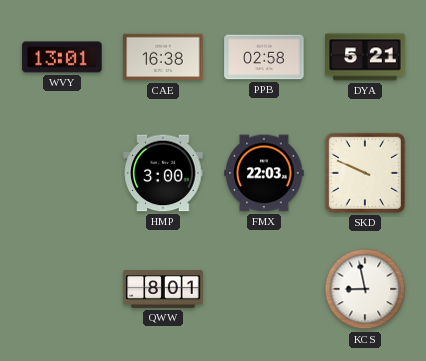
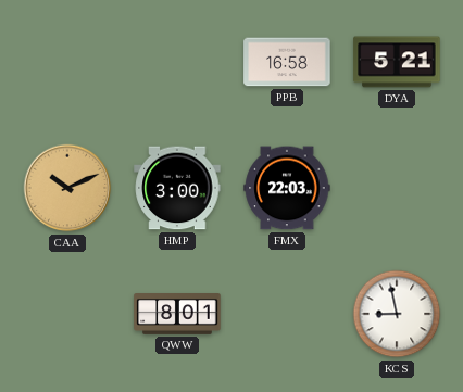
WVY: 13:01 -> none
CAE: 16:38 -> none
PPB: 02:58 -> 16:58
CAA: none -> 10:11
SKD: 9:49 -> none
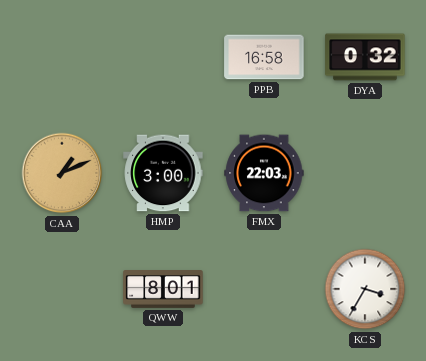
DYA: 5:21 -> 0:32
CAA: 10:11 -> 1:11
KCS: 8:58 -> 3:35
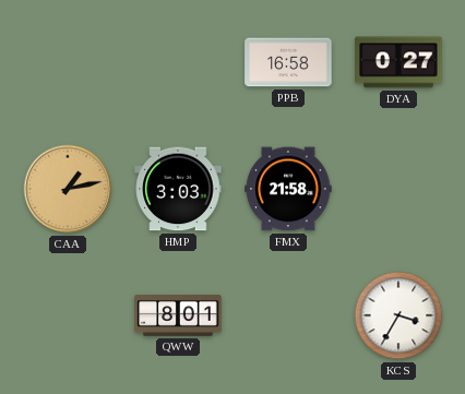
DYA: 0:32 -> 0:27
CAA: 1:11 -> 1:13
HMP: 3:00 -> 3:03
FMX: 22:03 -> 21:58
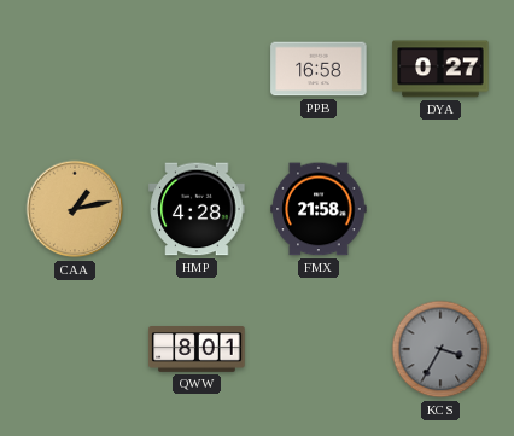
HMP: 3:03 -> 4:28
KCS dial: white -> grey
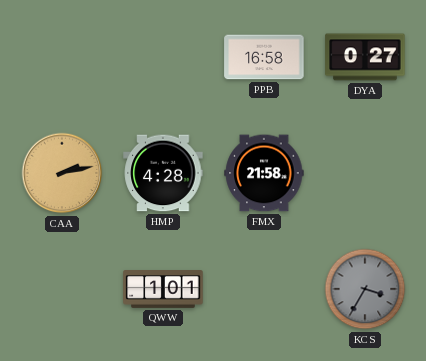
CAA: 1:13 -> 2:13
QWW: 8:01 -> 1:01
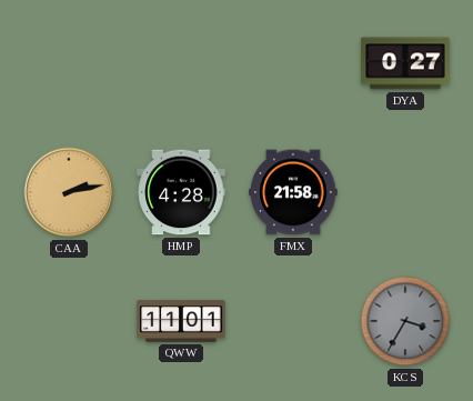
PPB: 16:58 -> none
QWW: 1:01 -> 11:01
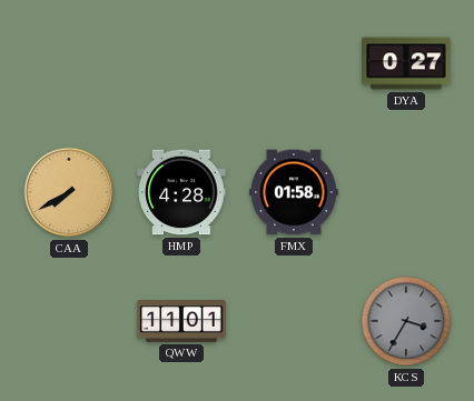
CAA: 2:13 -> 7:40
FMX: 21:58 -> 01:58
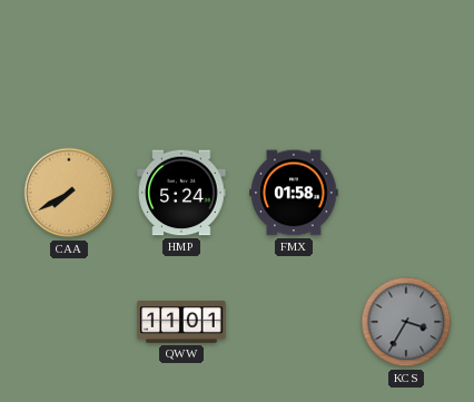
DYA: 0:27 -> none
HMP: 4:28 -> 5:24
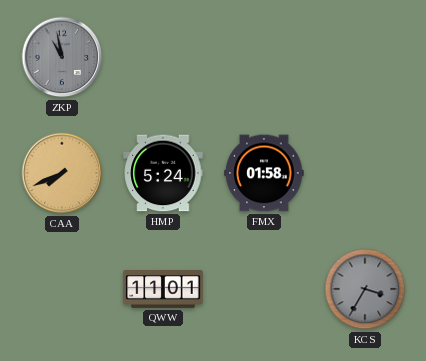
ZKP: none -> 10:58
CAA: 7:40 -> 7:41
